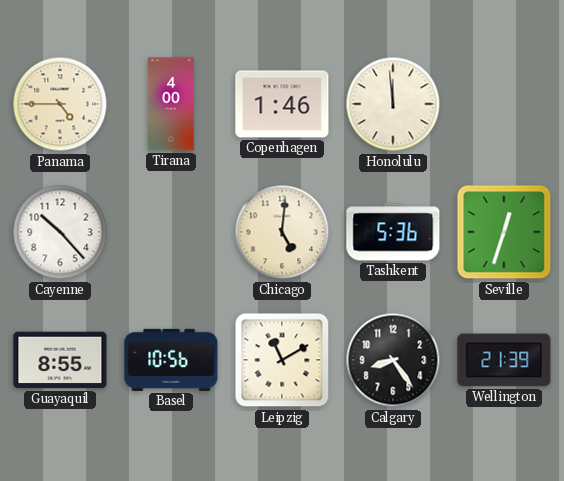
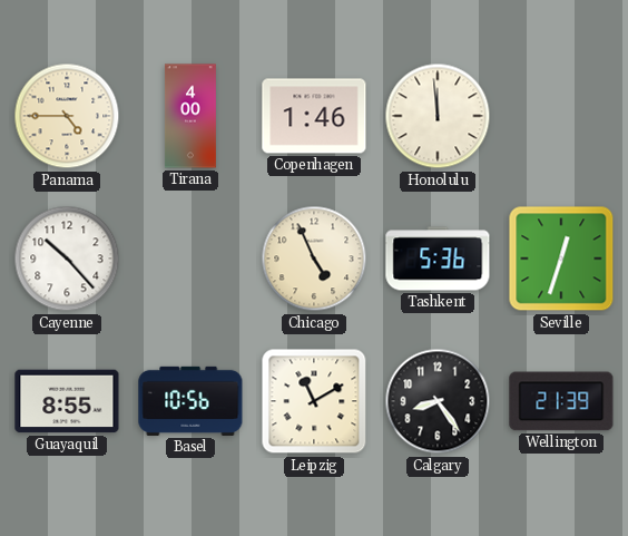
Chicago: 5:01 -> 4:56
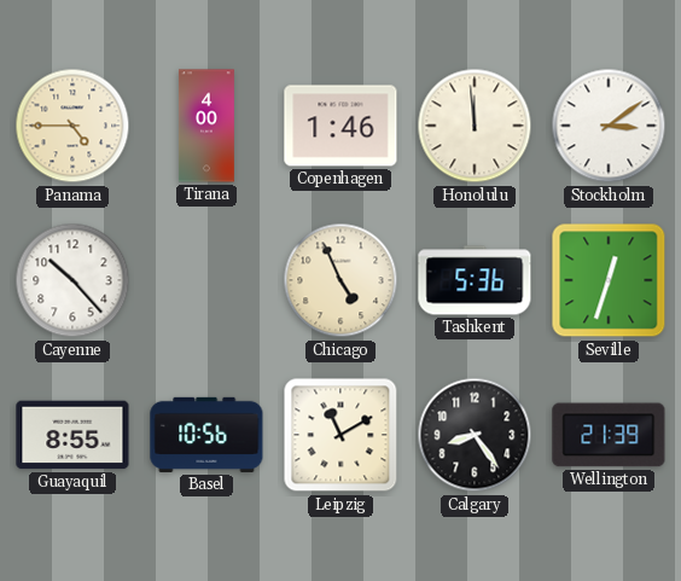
Stockholm: none -> 3:09
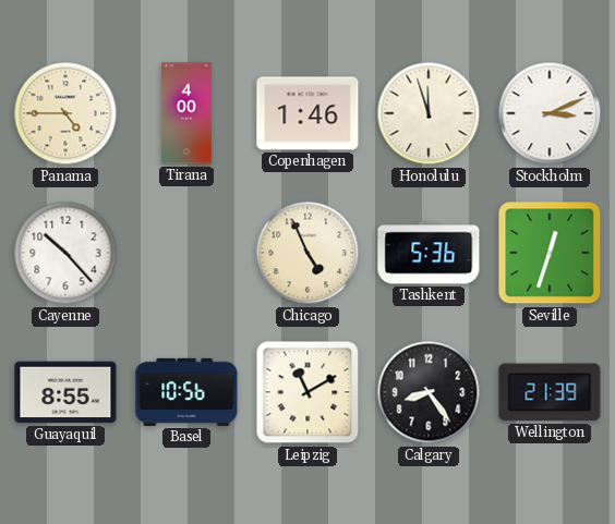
Honolulu: 11:59 -> 11:57
Stockholm: 3:09 -> 3:11
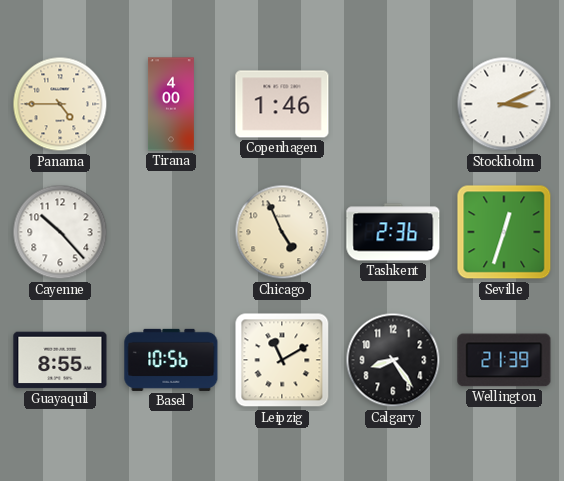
Honolulu: 11:57 -> none
Tashkent: 5:36 -> 2:36
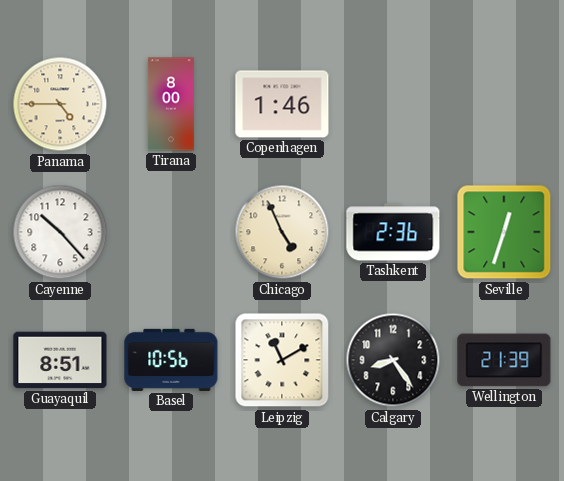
Tirana: 4:00 -> 8:00
Stockholm: 3:11 -> none
Guayaquil: 8:55 -> 8:51
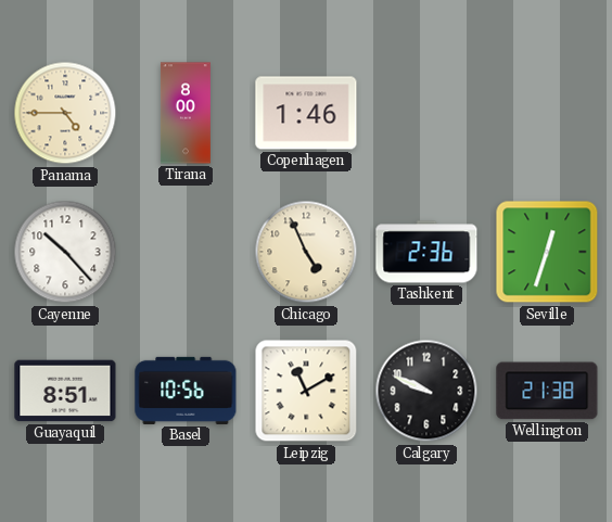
Calgary: 8:24 -> 9:49
Wellington: 21:39 -> 21:38
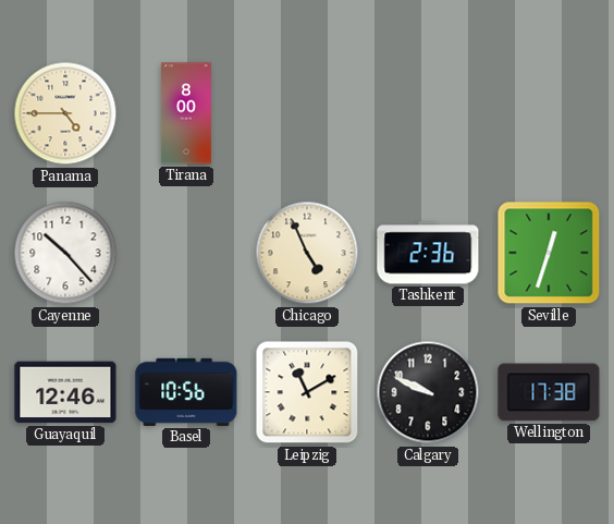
Copenhagen: 1:46 -> none
Guayaquil: 8:51 -> 12:46
Wellington: 21:38 -> 17:38
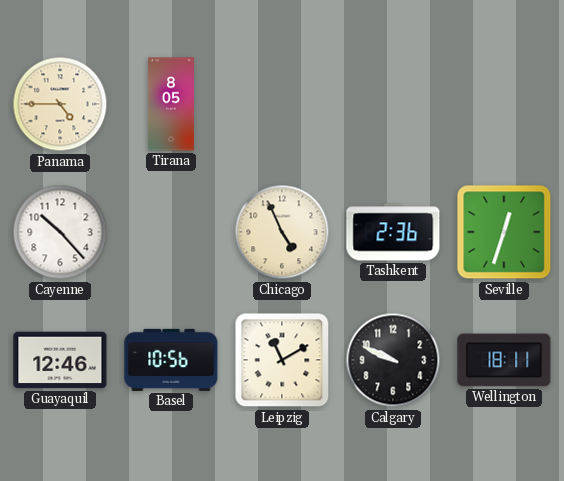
Tirana: 8:00 -> 8:05
Wellington: 17:38 -> 18:11
